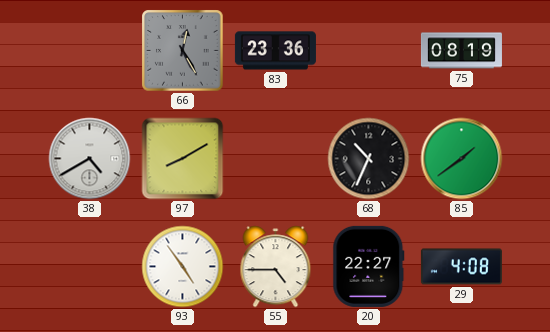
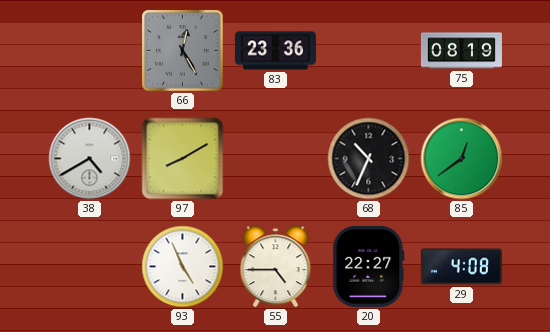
85: 1:39 -> 12:39
93: 4:54 -> 4:56
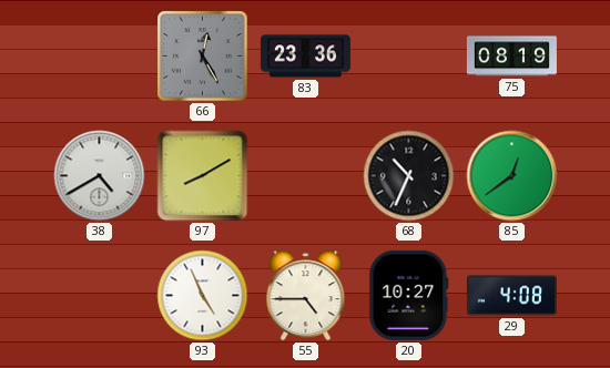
20: 22:27 -> 10:27
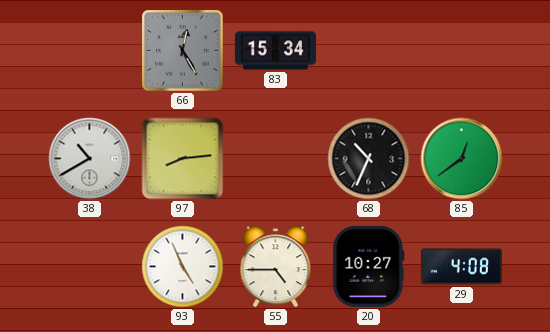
83: 23:36 -> 15:34
75: 08:19 -> none
38: 4:40 -> 10:40
97: 8:10 -> 8:14
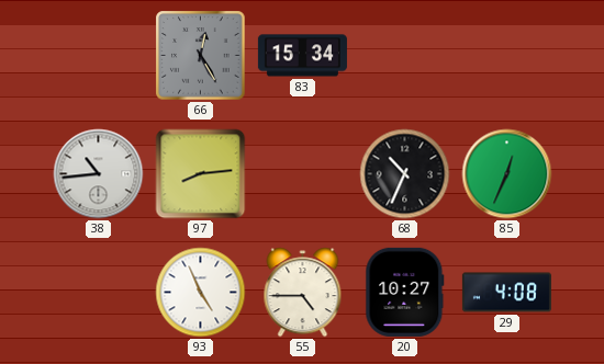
38: 10:40 -> 10:44
85: 12:39 -> 12:34
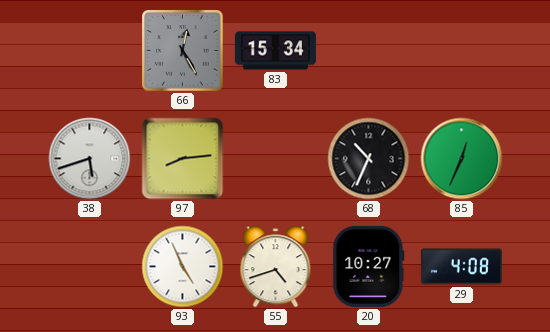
38: 10:44 -> 5:42
55: 4:45 -> 4:42
